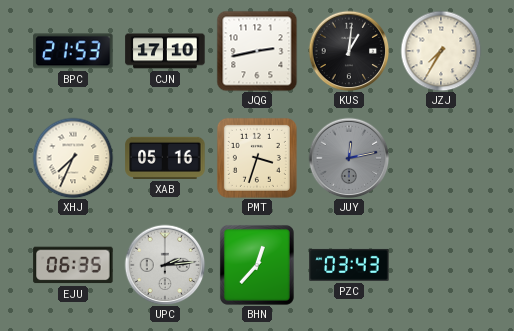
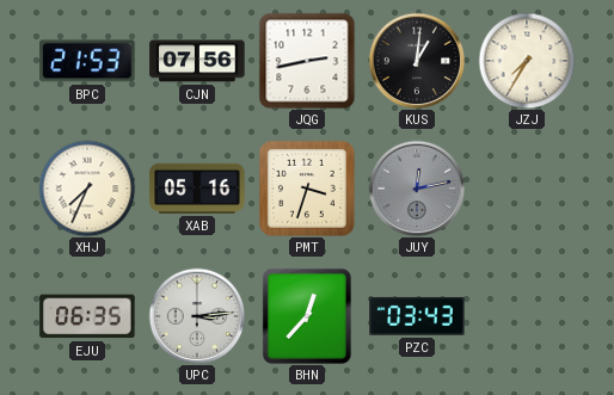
CJN: 17:10 -> 07:56
UPC: 2:14 -> 3:14
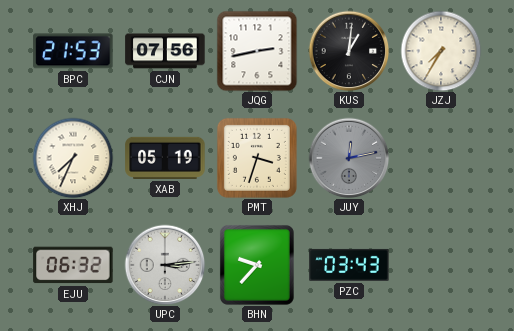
XAB: 05:16 -> 05:19
EJU: 06:35 -> 06:32
BHN: 12:37 -> 9:37
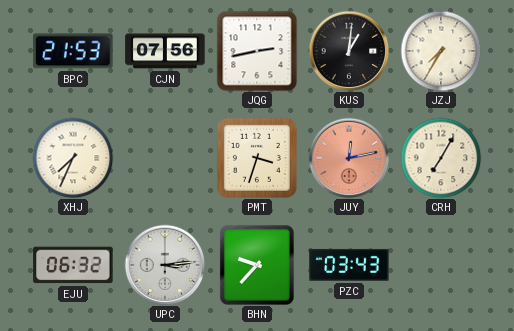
XAB: 05:19 -> none
JUY dial: grey -> salmon
CRH: none -> 7:05
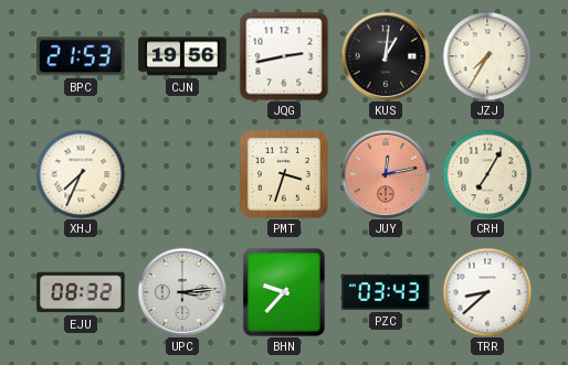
CJN: 07:56 -> 19:56
EJU: 06:32 -> 08:32
TRR: none -> 8:38
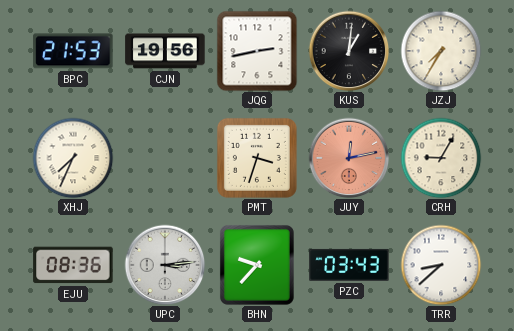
CRH: 7:05 -> 9:05
EJU: 08:32 -> 08:36
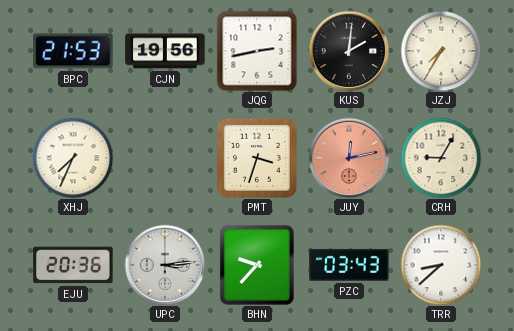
KUS: 1:01 -> 2:01
EJU: 08:36 -> 20:36
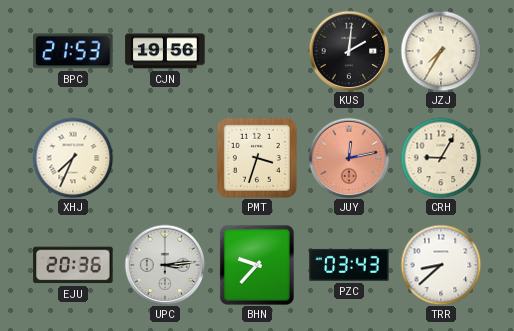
JQG: 2:43 -> none
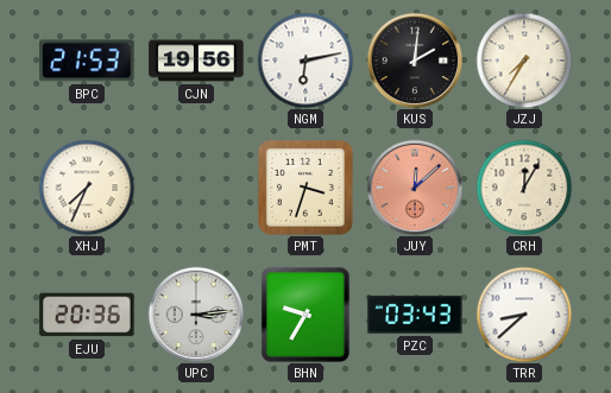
NGM: none -> 6:13
JUY: 12:13 -> 12:08
CRH: 9:05 -> 12:05
BHN: 9:37 -> 9:35
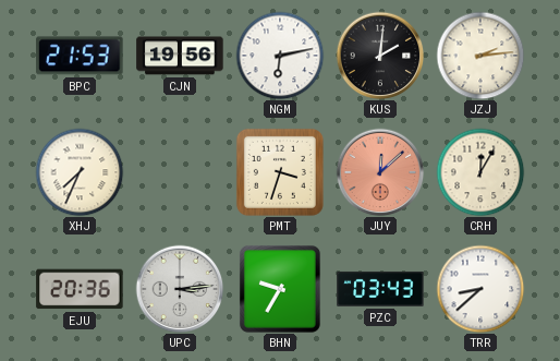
JZJ: 7:35 -> 2:14
